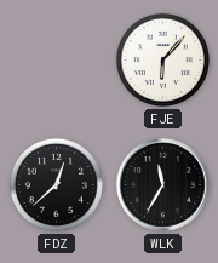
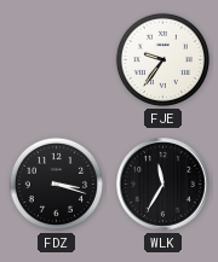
FJE: 6:07 -> 9:36
FDZ: 12:38 -> 3:18
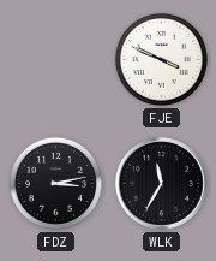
FJE: 9:36 -> 3:49
FDZ: 3:18 -> 3:13
